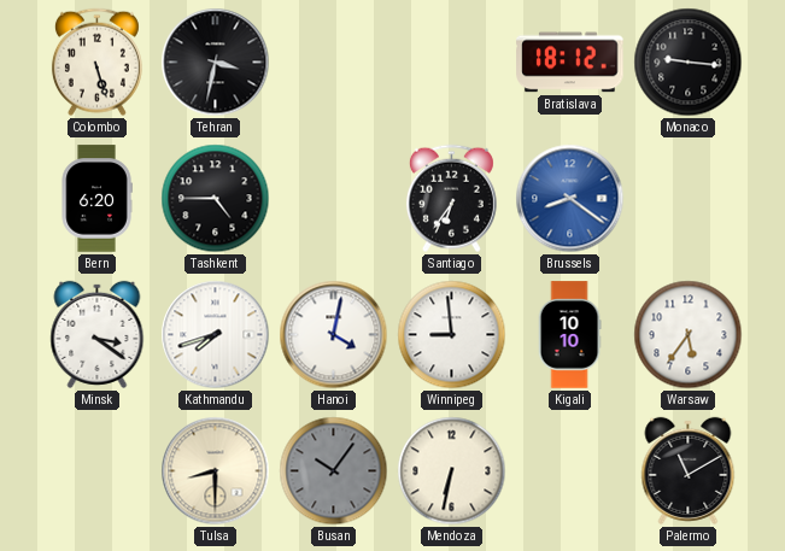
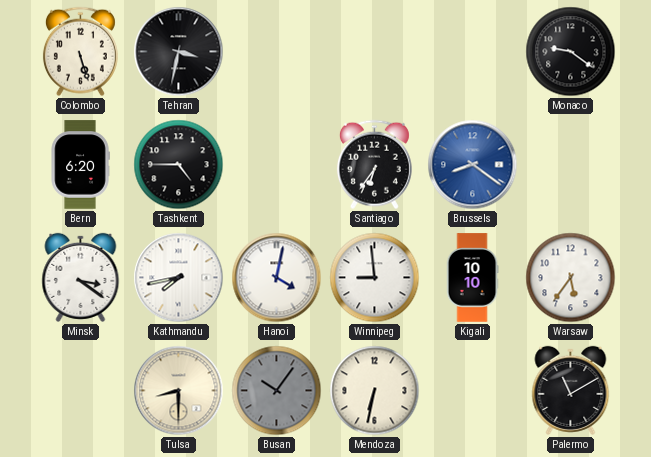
Bratislava: 18:12 -> none
Monaco: 9:16 -> 9:21
Kathmandu: 7:42 -> 7:43
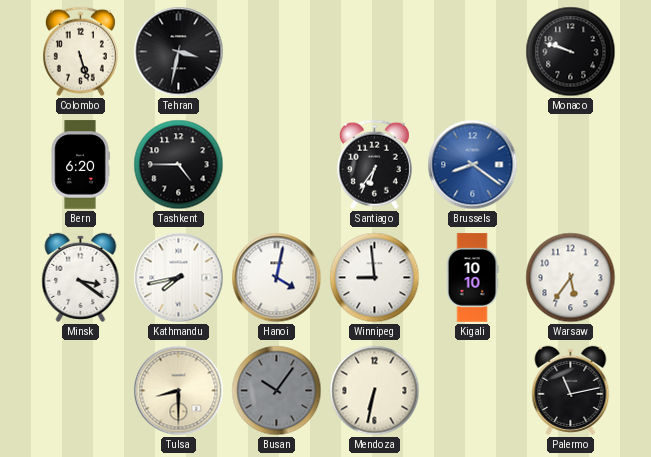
Monaco: 9:21 -> 9:48
Palermo: 11:10 -> 11:13
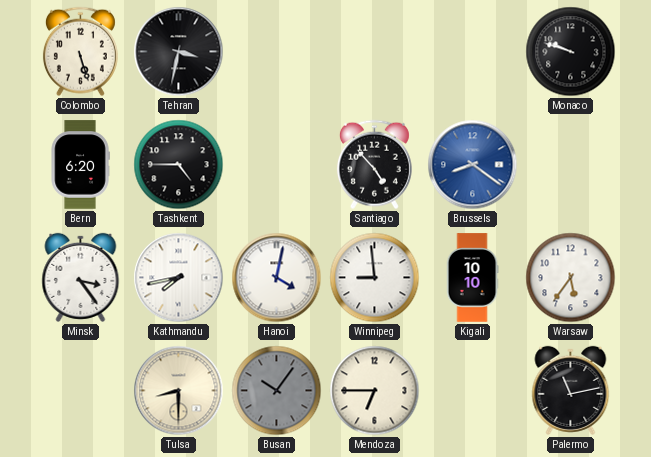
Santiago: 6:36 -> 4:53
Minsk: 3:21 -> 3:24
Mendoza: 6:32 -> 6:45
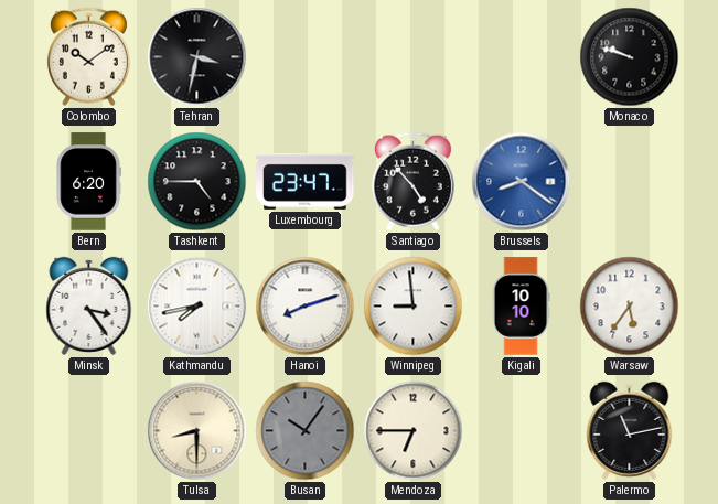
Colombo: 5:27 -> 10:09
Luxembourg: none -> 23:47
Hanoi: 4:02 -> 8:12
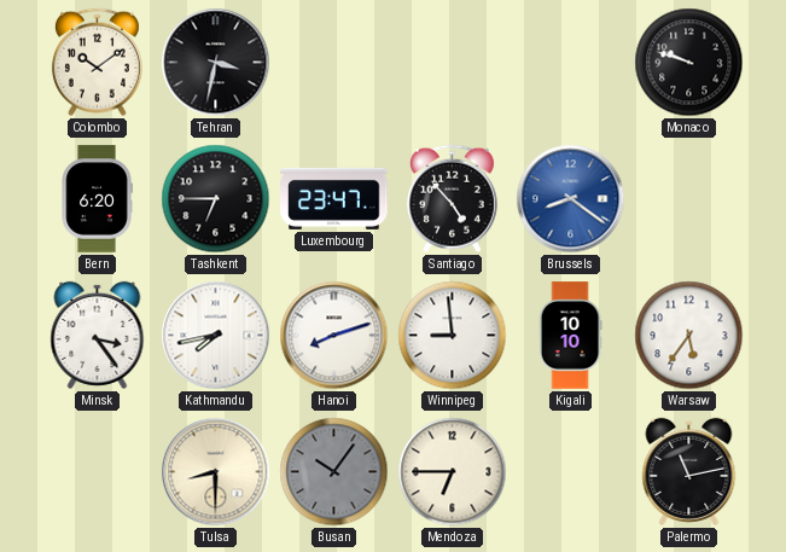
Tashkent: 4:45 -> 6:45
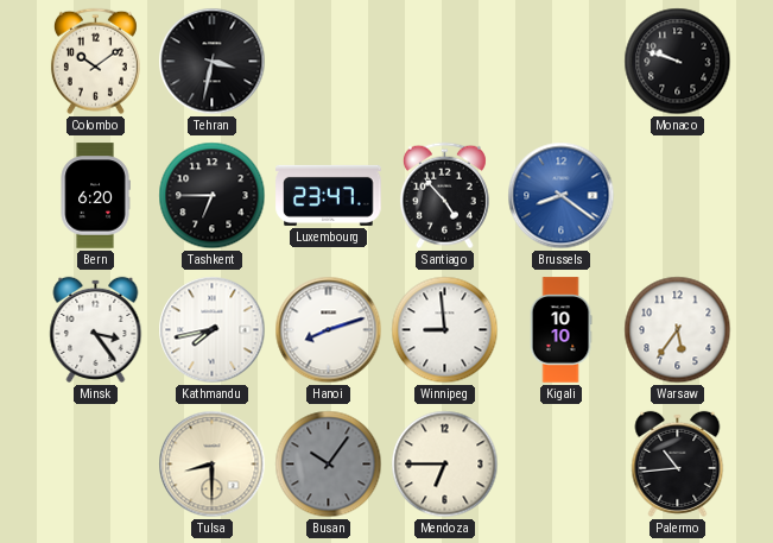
Palermo: 11:13 -> 10:44
